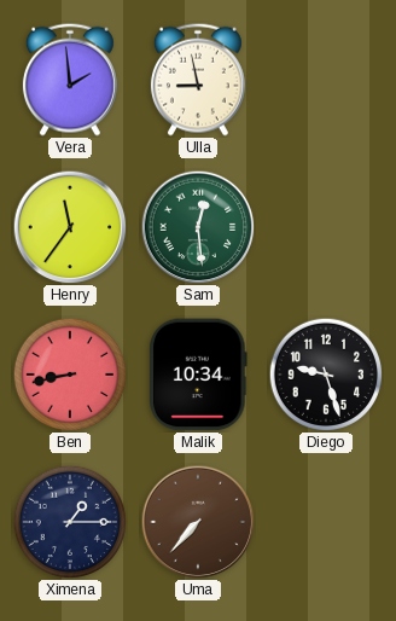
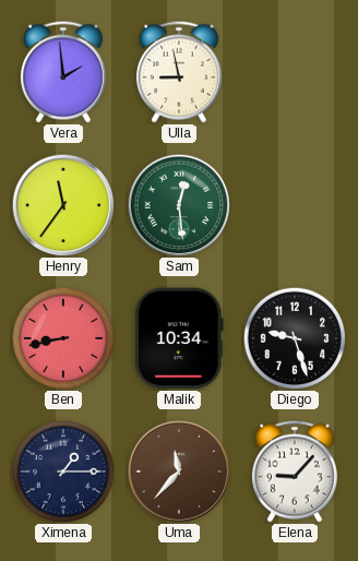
Uma: 7:37 -> 11:37
Elena: none -> 9:07
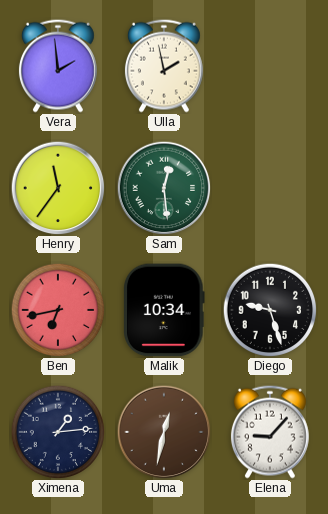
Ulla: 8:58 -> 1:58
Ben: 8:43 -> 6:43
Ximena: 1:15 -> 1:14
Uma: 11:37 -> 12:32
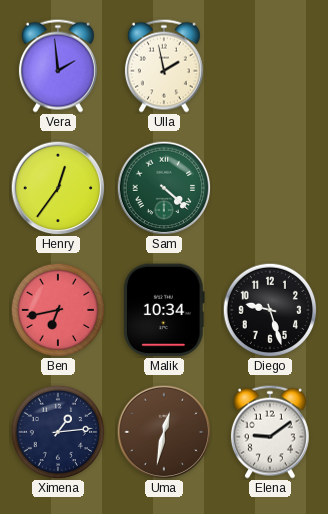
Henry: 11:36 -> 12:36
Sam: 12:29 -> 4:22
Elena: 9:07 -> 9:09
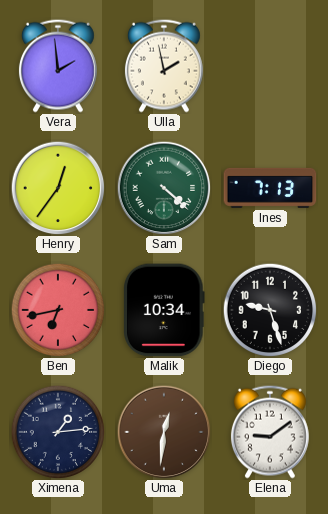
Ines: none -> 7:13
Uma: 12:32 -> 12:31
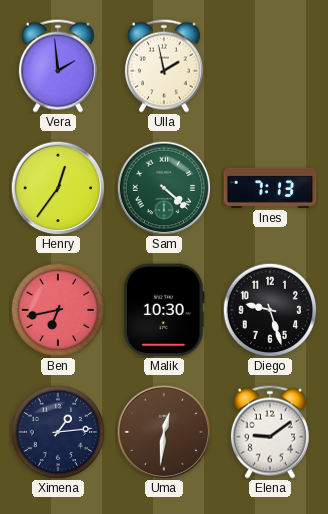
Malik: 10:34 -> 10:30
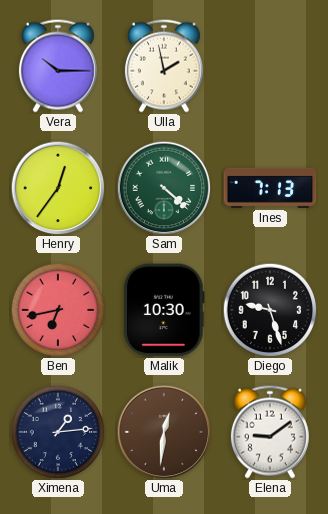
Vera: 1:59 -> 10:15
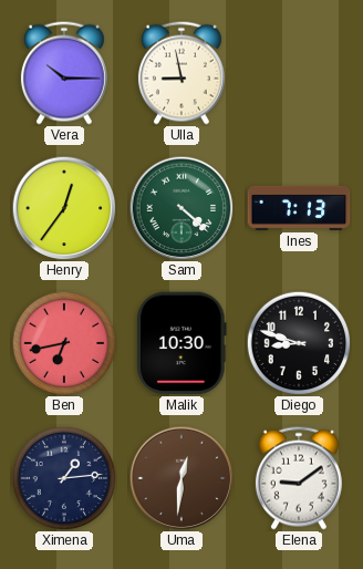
Ulla: 1:58 -> 8:58
Diego: 9:27 -> 8:48
